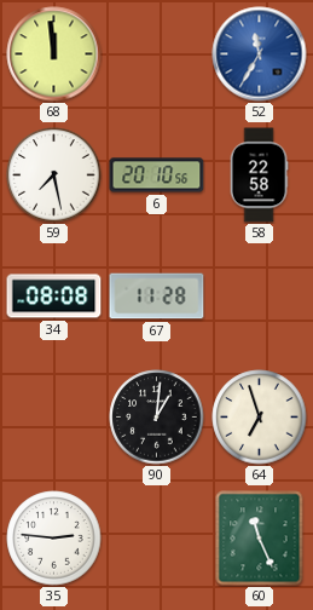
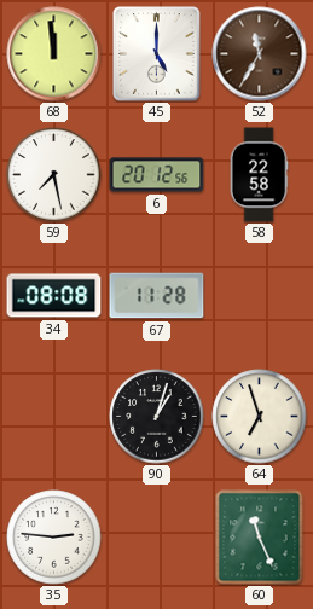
45: none -> 5:00
52 dial: blue -> brown
6: 20:10 -> 20:12
90: 1:01 -> 1:03
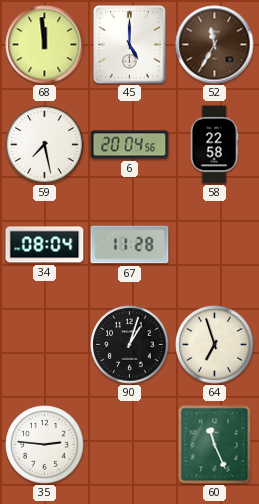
6: 20:12 -> 20:04
34: 08:08 -> 08:04
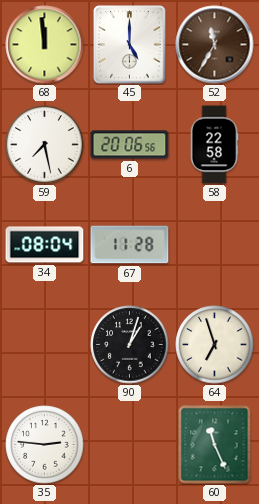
6: 20:04 -> 20:06
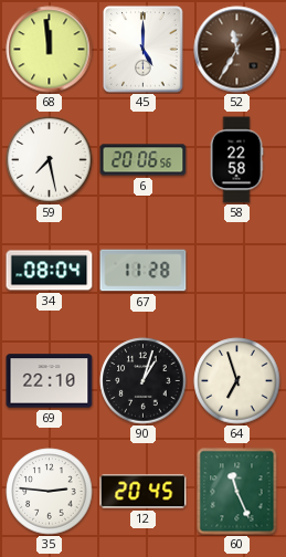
69: none -> 22:10
12: none -> 20:45
